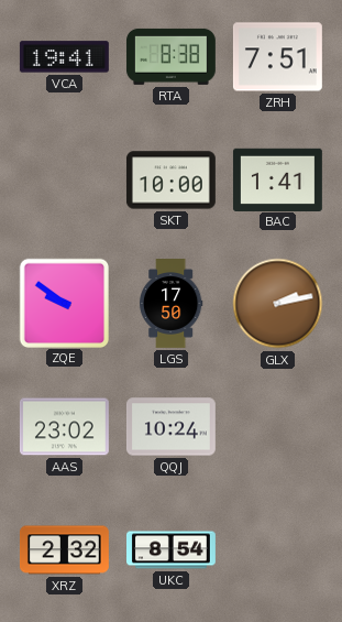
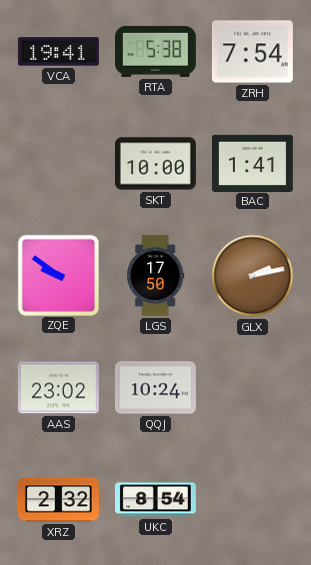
RTA: 8:38 -> 5:38
ZRH: 7:51 -> 7:54
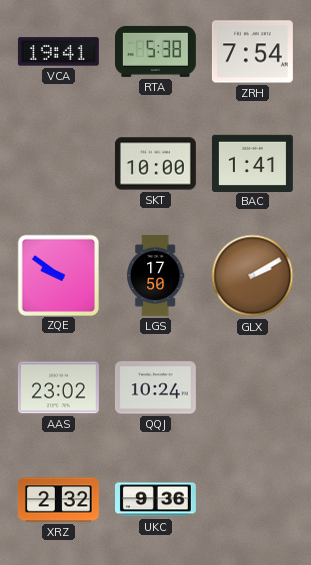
GLX: 2:13 -> 2:10
UKC: 8:54 -> 9:36
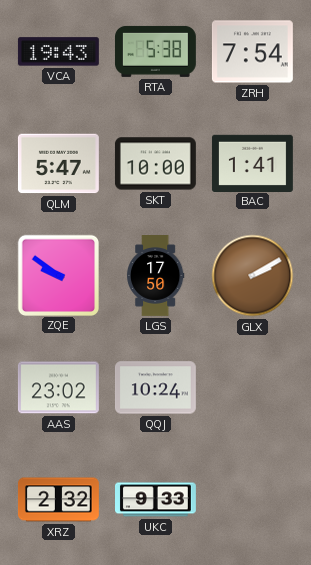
VCA: 19:41 -> 19:43
QLM: none -> 5:47
UKC: 9:36 -> 9:33
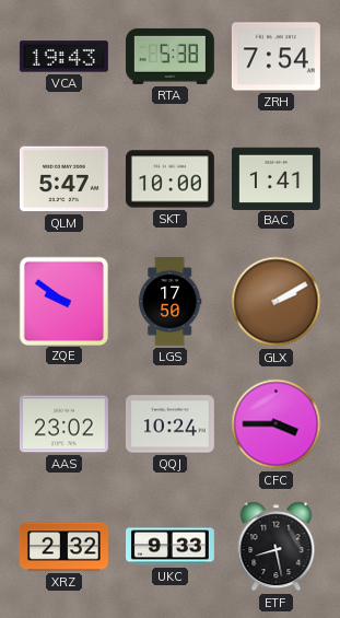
CFC: none -> 3:45
ETF: none -> 8:28
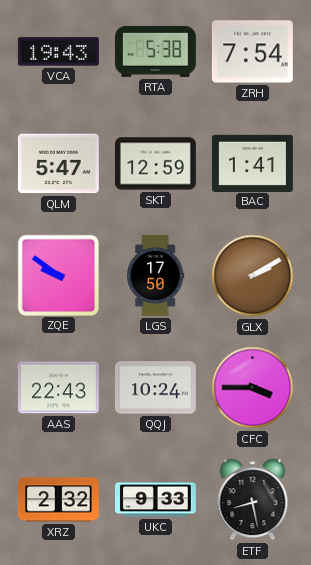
SKT: 10:00 -> 12:59
AAS: 23:02 -> 22:43
